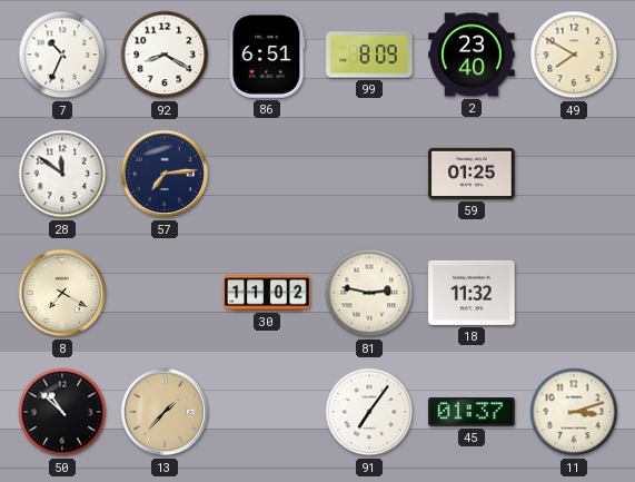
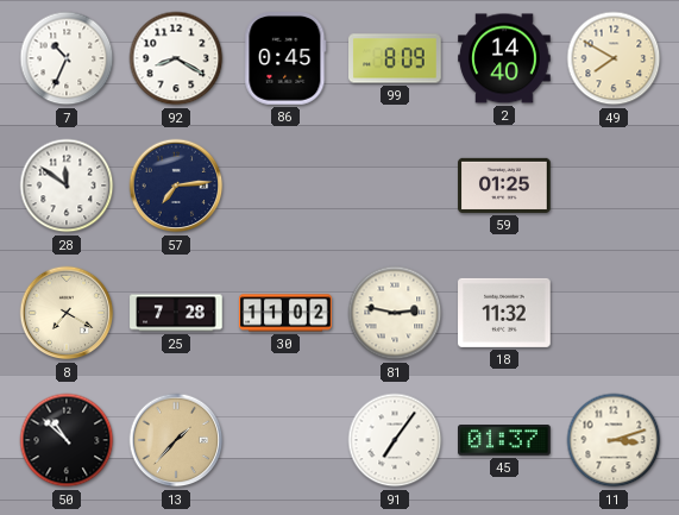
86: 6:51 -> 0:45
2: 23:40 -> 14:40
25: none -> 7:28
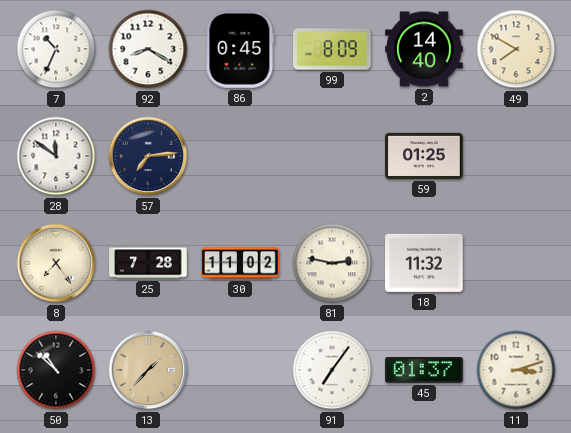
8: 7:20 -> 7:24
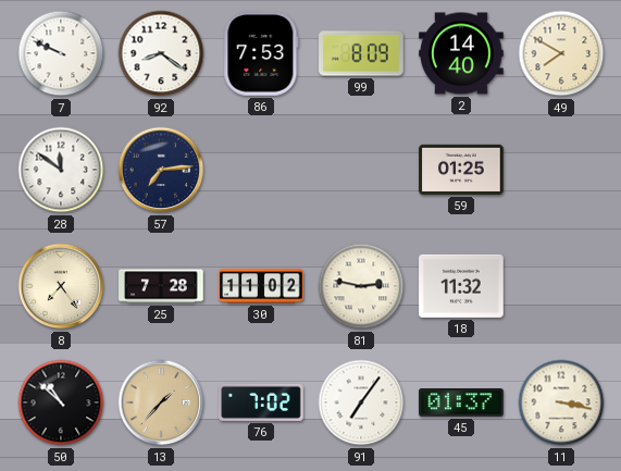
7: 10:34 -> 9:49
92: 8:20 -> 8:21
86: 0:45 -> 7:53
76: none -> 7:02
11: 3:12 -> 3:17
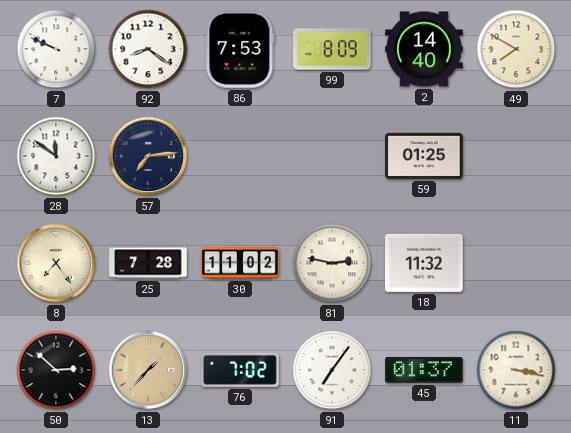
50: 10:52 -> 2:52
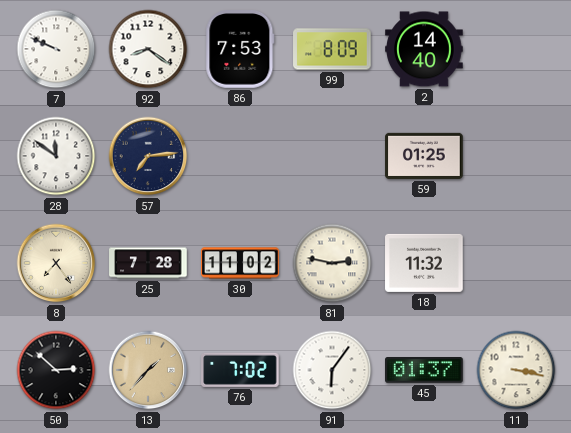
49: 7:50 -> none
91: 7:06 -> 6:06
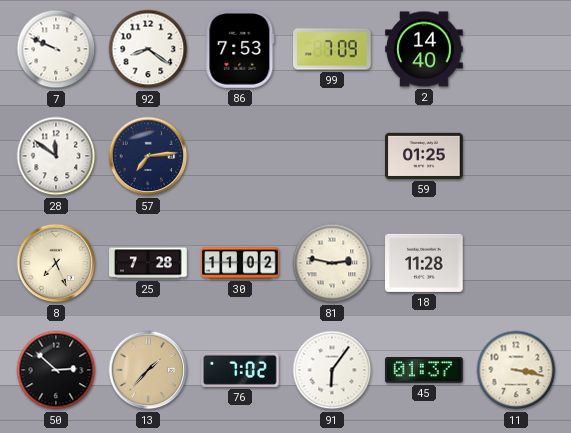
99: 8:09 -> 7:09
8: 7:24 -> 7:26
18: 11:32 -> 11:28
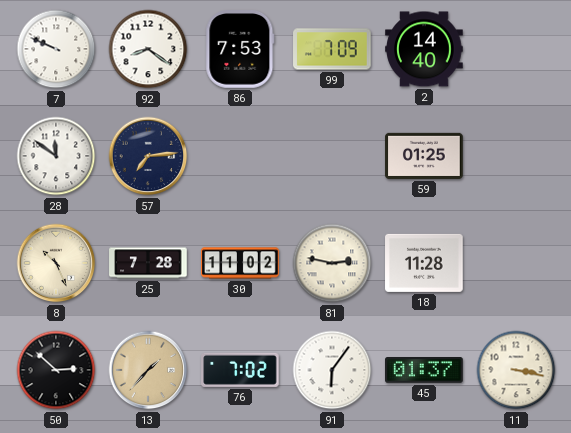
8: 7:26 -> 10:26
